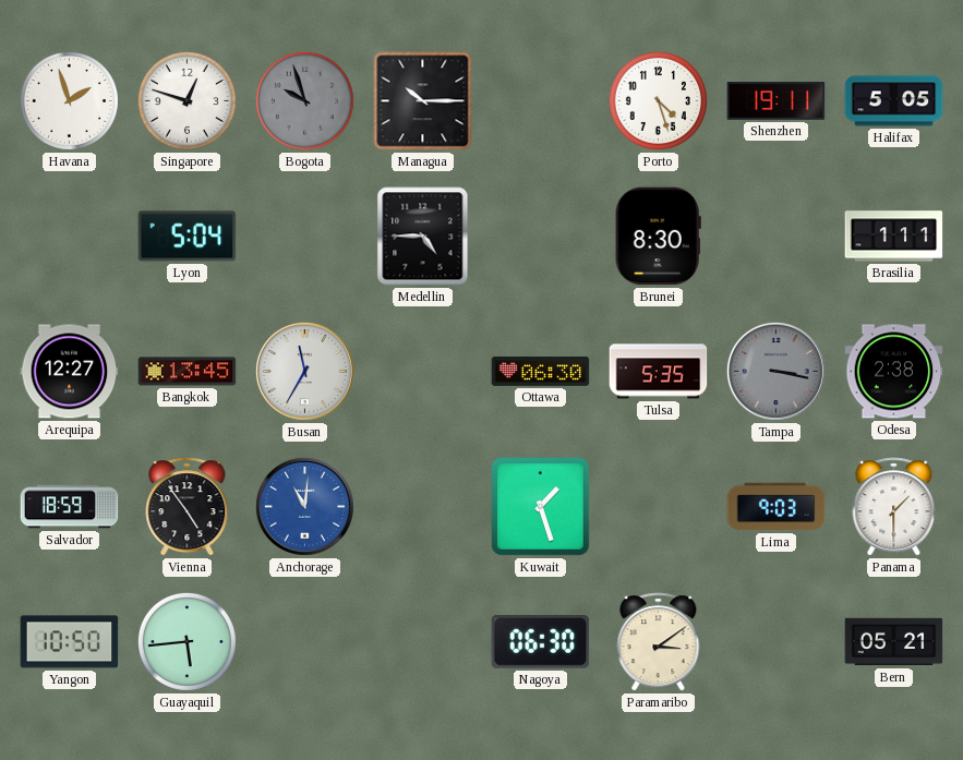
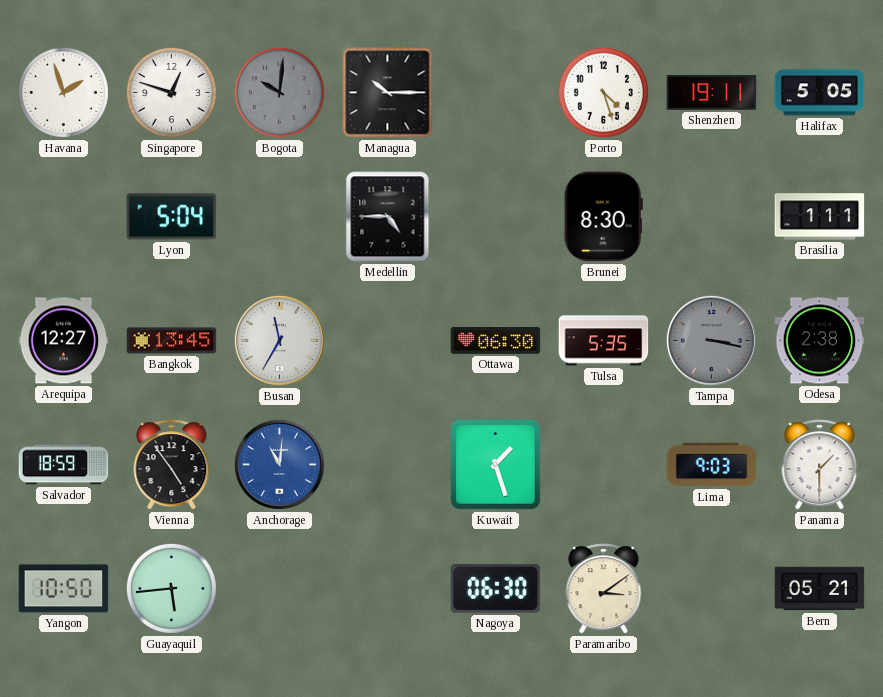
Bogota: 9:57 -> 10:01
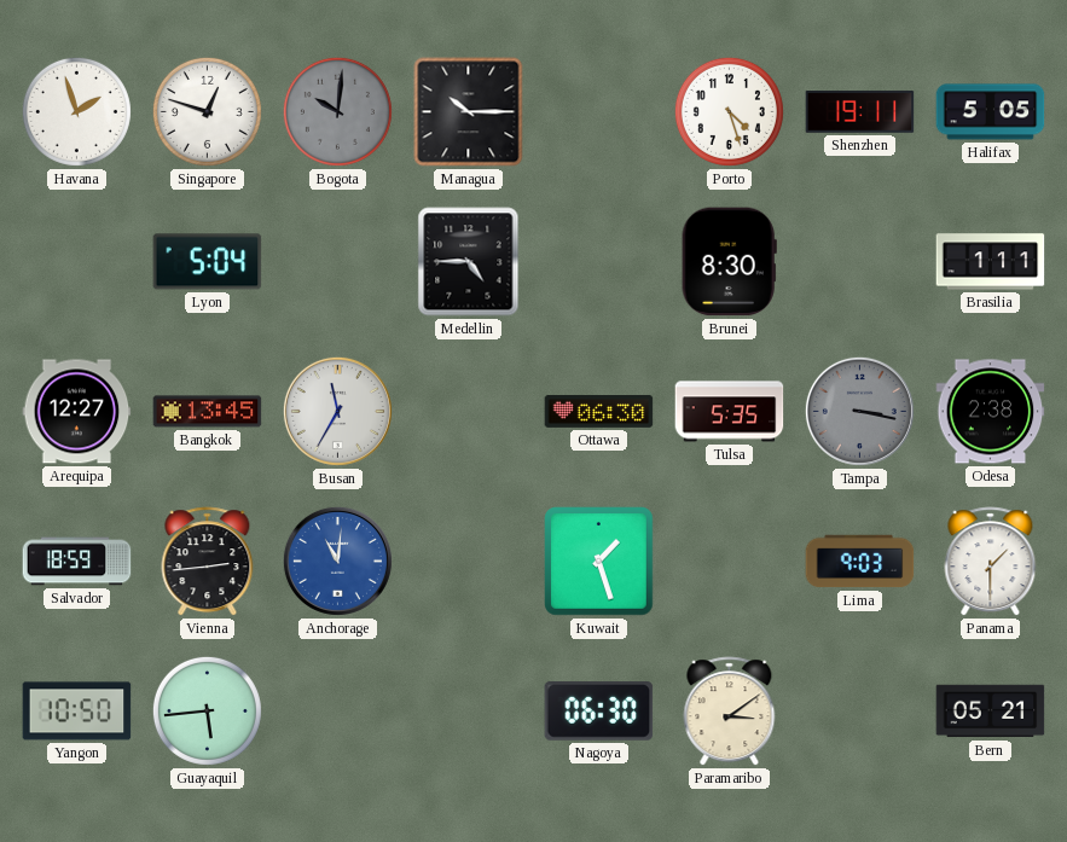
Vienna: 4:54 -> 2:44
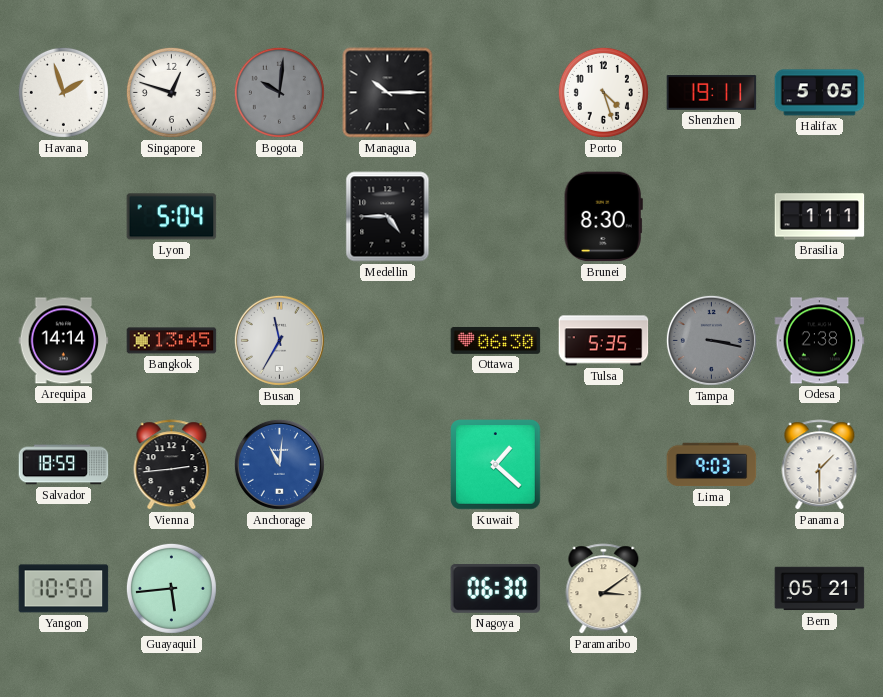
Arequipa: 12:27 -> 14:14
Kuwait: 1:27 -> 1:22
